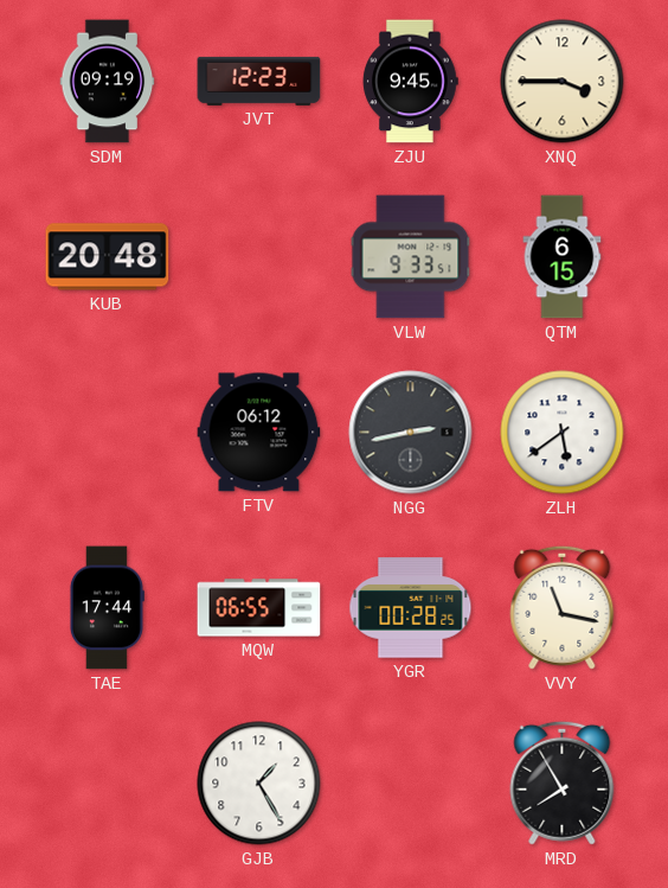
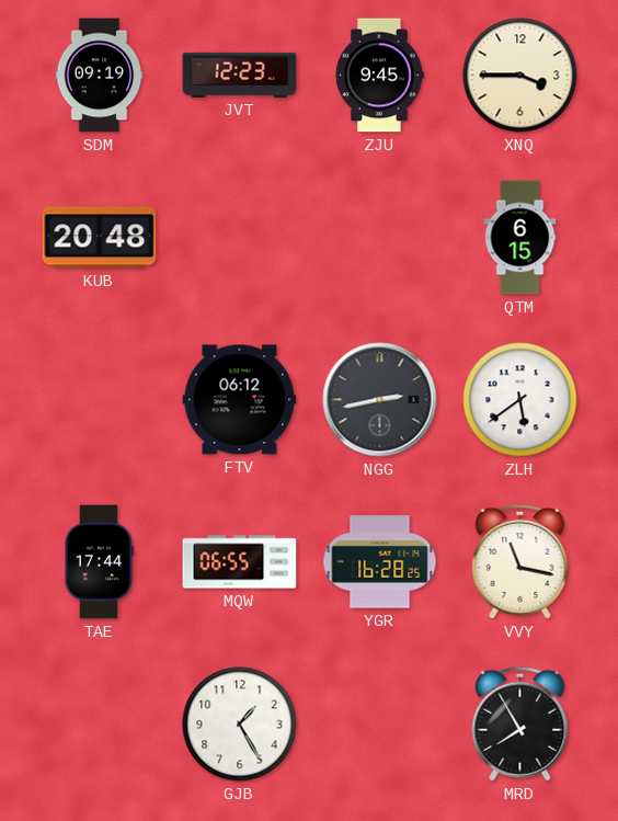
VLW: 9:33 -> none
YGR: 00:28 -> 16:28
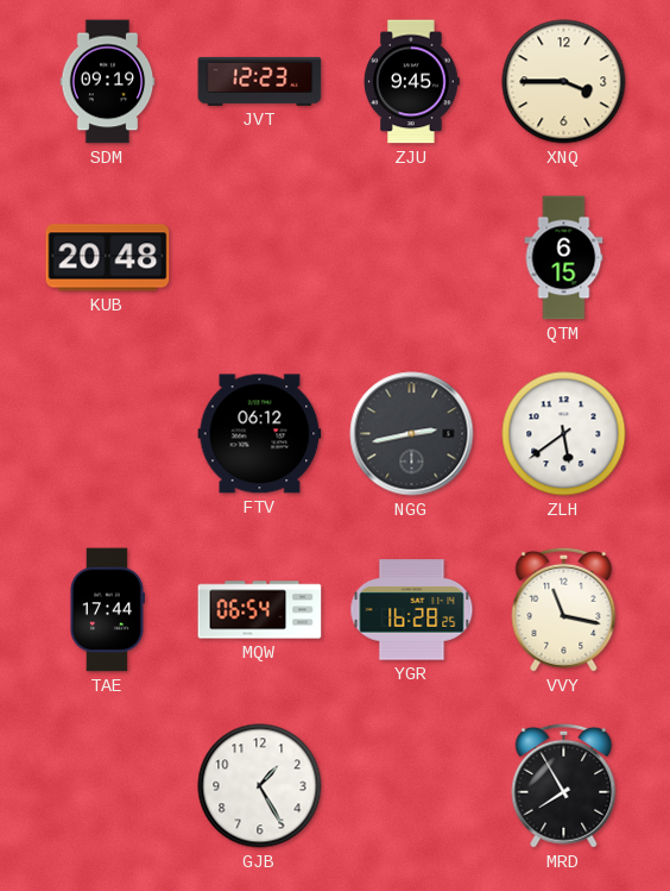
MQW: 06:55 -> 06:54
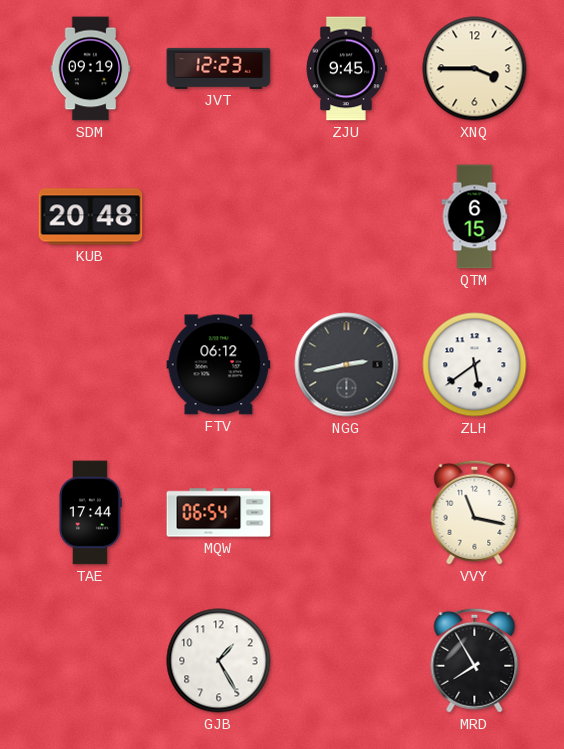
YGR: 16:28 -> none
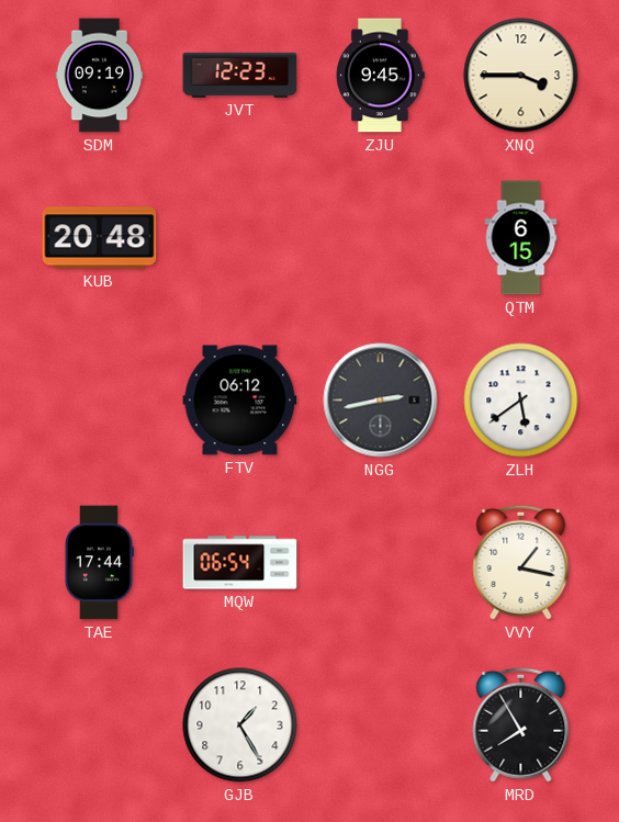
VVY: 11:17 -> 1:17
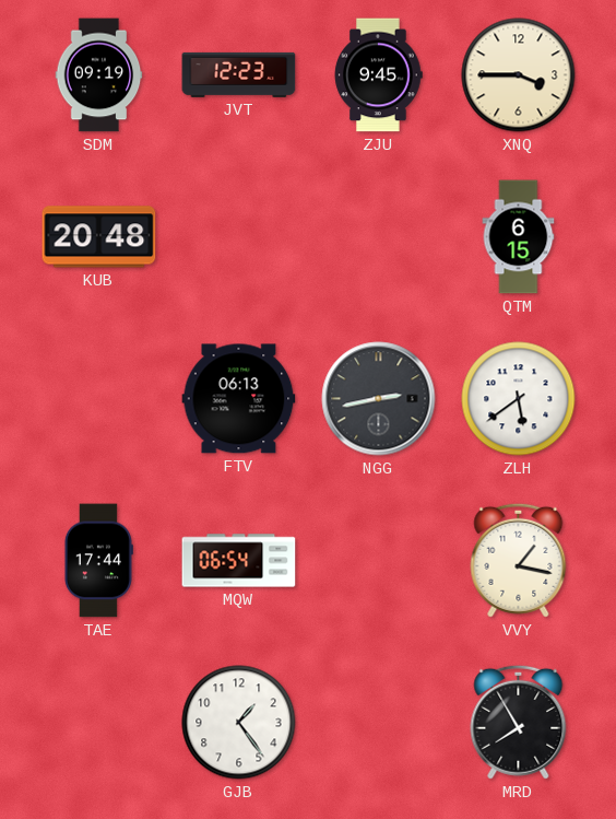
FTV: 06:12 -> 06:13
GJB: 1:25 -> 1:24
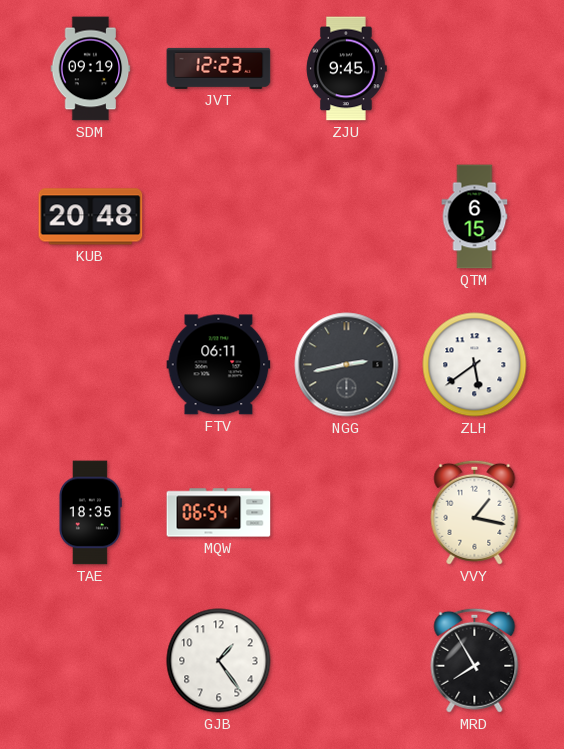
XNQ: 3:45 -> none
FTV: 06:13 -> 06:11
TAE: 17:44 -> 18:35
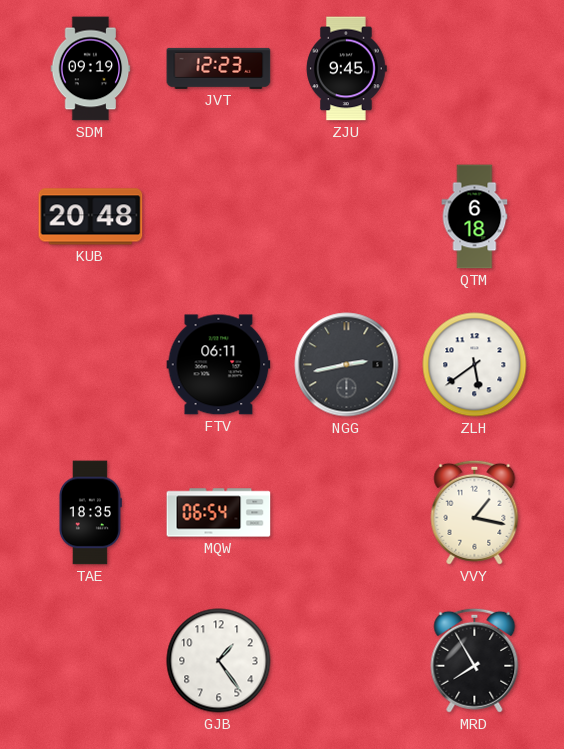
QTM: 6:15 -> 6:18
